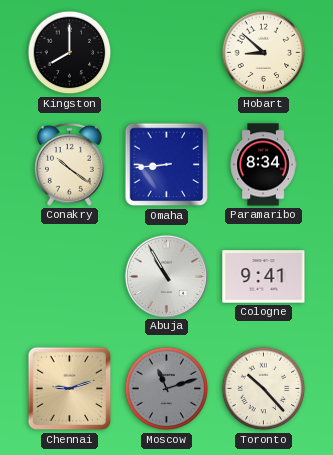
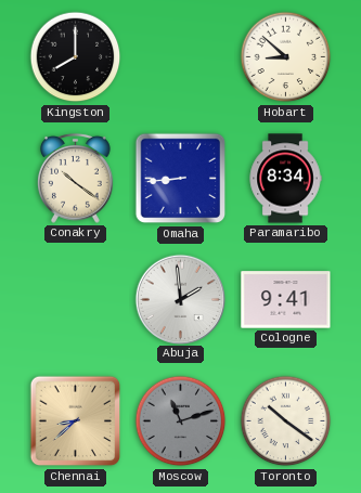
Abuja: 10:55 -> 1:59
Chennai: 9:12 -> 8:38
Toronto: 10:23 -> 10:21
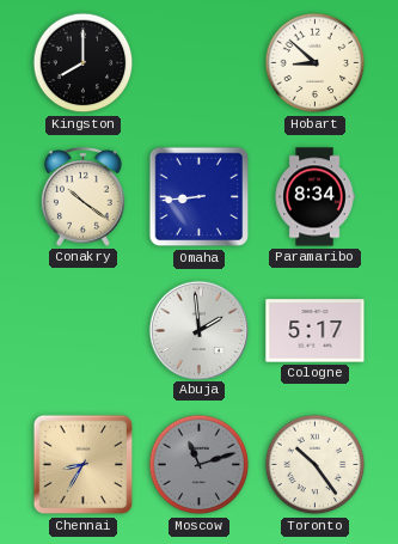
Cologne: 9:41 -> 5:17
Chennai: 8:38 -> 8:35
Toronto: 10:21 -> 10:24
